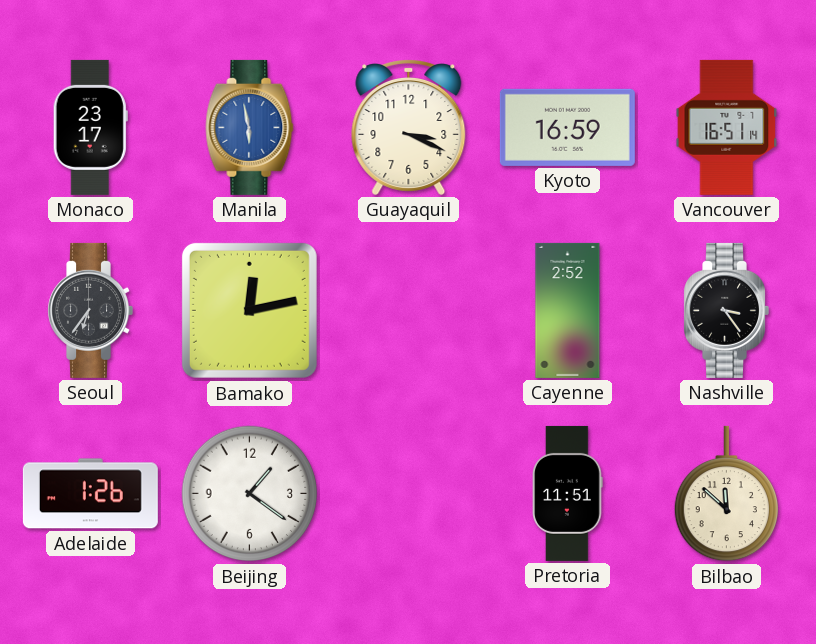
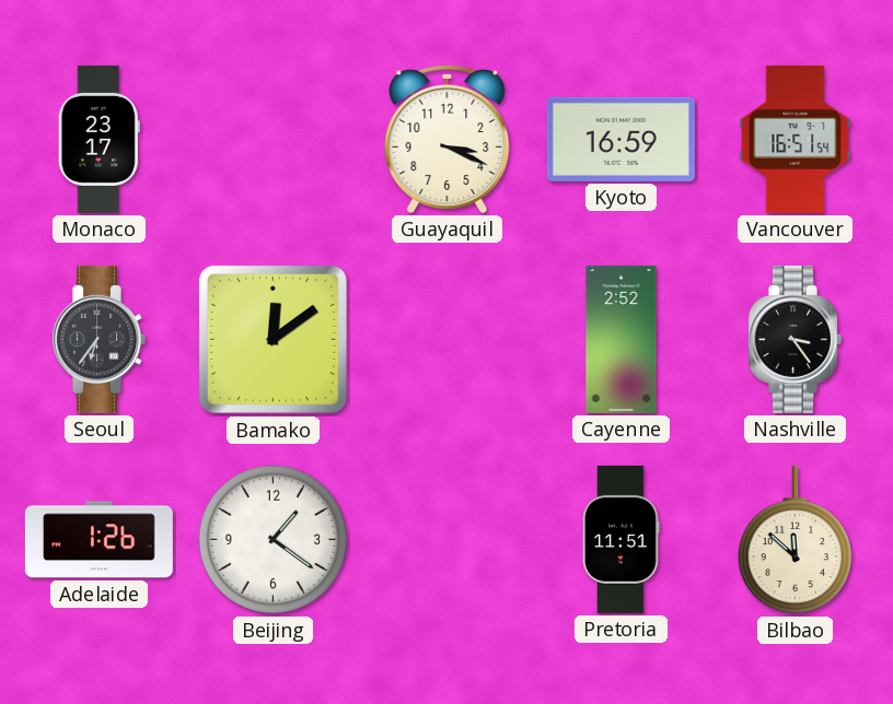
Manila: 5:58 -> none
Vancouver: 16:51:14 -> 16:51:54
Bamako: 12:13 -> 12:09
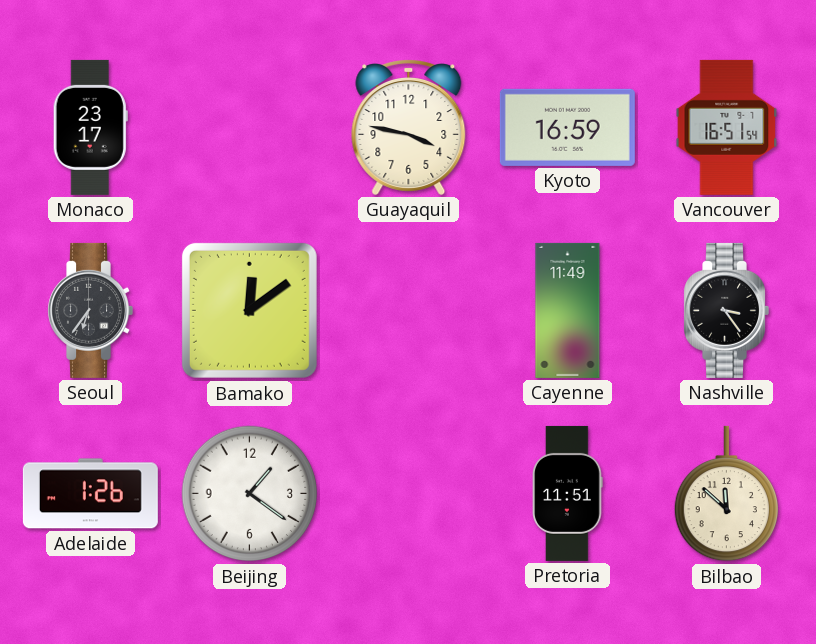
Guayaquil: 3:19 -> 3:47
Cayenne: 2:52 -> 11:49
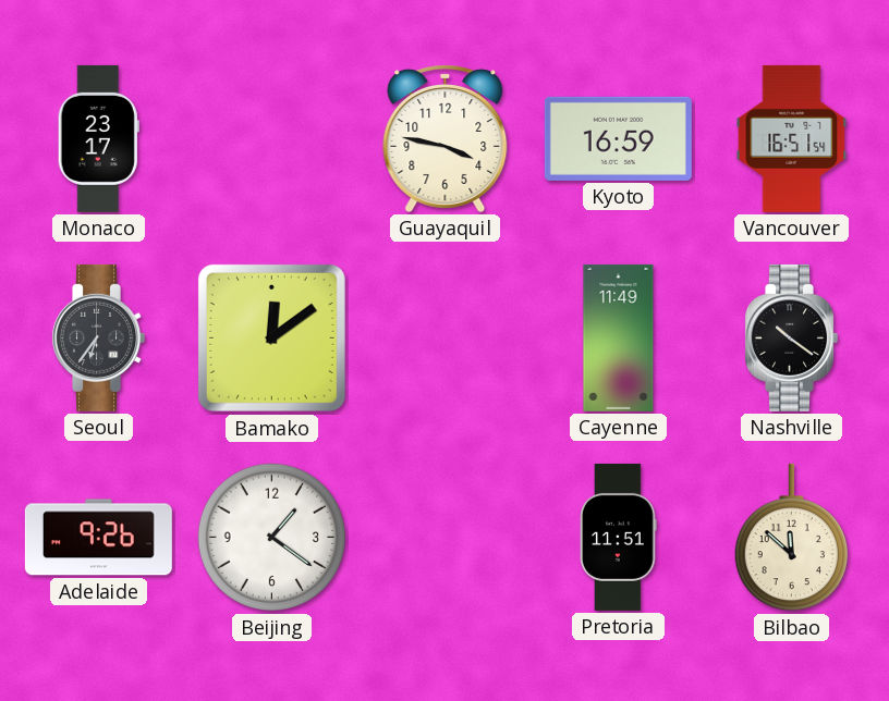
Nashville: 3:24 -> 10:21
Adelaide: 1:26 -> 9:26
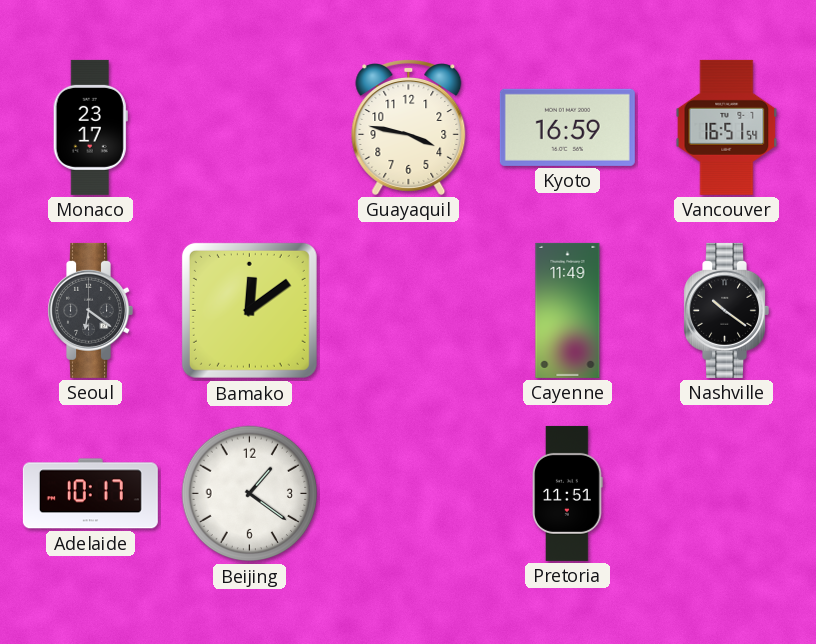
Seoul: 6:36 -> 6:21
Adelaide: 9:26 -> 10:17
Bilbao: 11:52 -> none
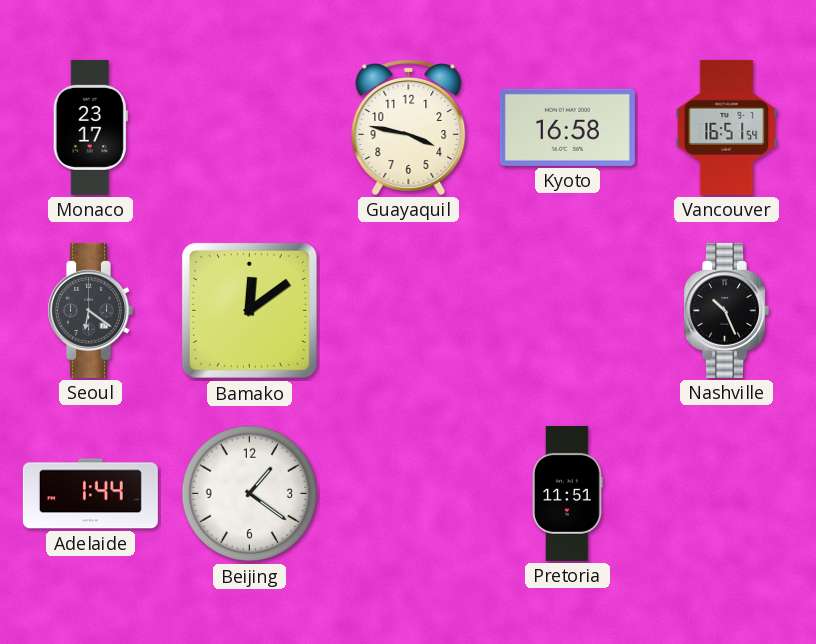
Kyoto: 16:59 -> 16:58
Cayenne: 11:49 -> none
Nashville: 10:21 -> 10:26
Adelaide: 10:17 -> 1:44
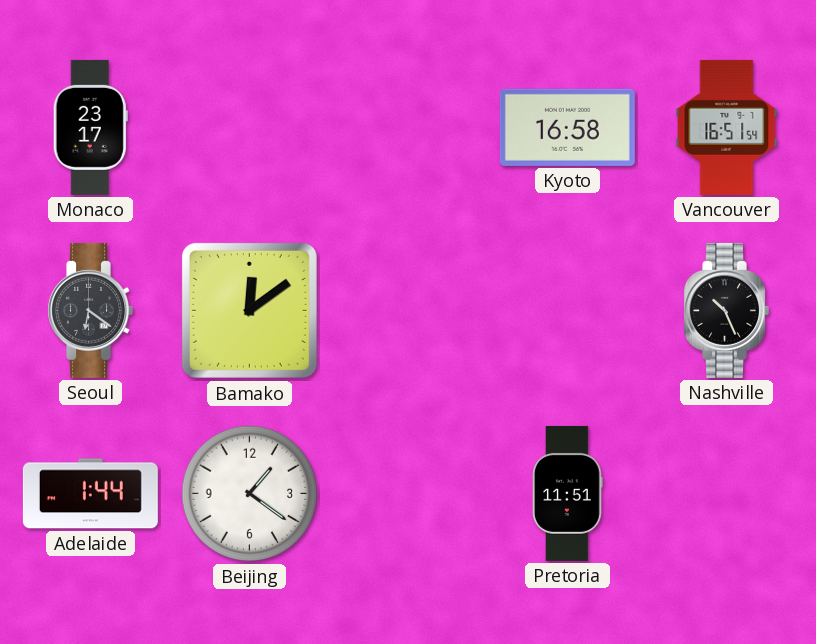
Guayaquil: 3:47 -> none
